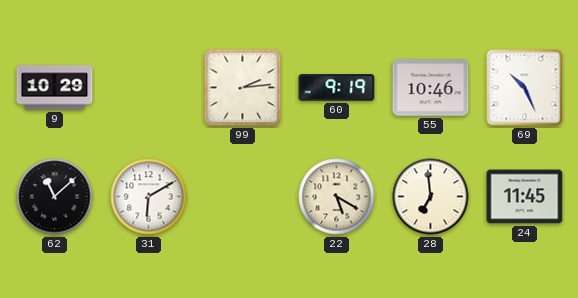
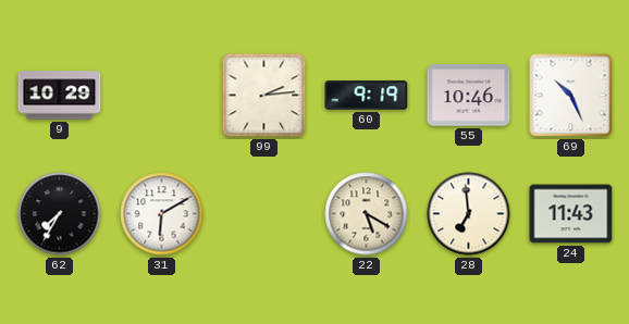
62: 11:08 -> 7:35
24: 11:45 -> 11:43
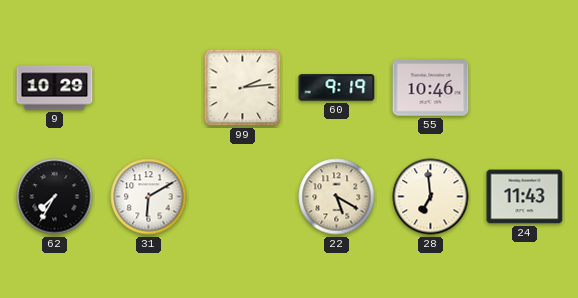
69: 10:26 -> none
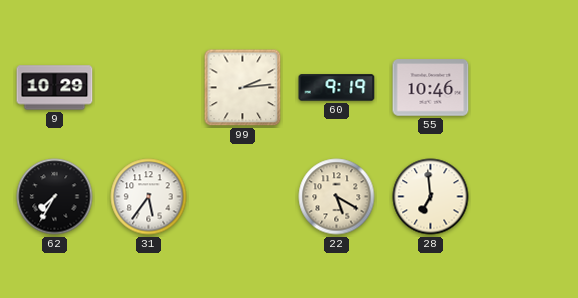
31: 6:10 -> 5:36
24: 11:43 -> none
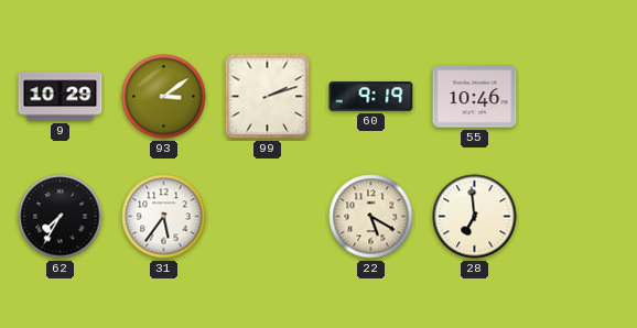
93: none -> 3:09
99: 2:14 -> 2:12
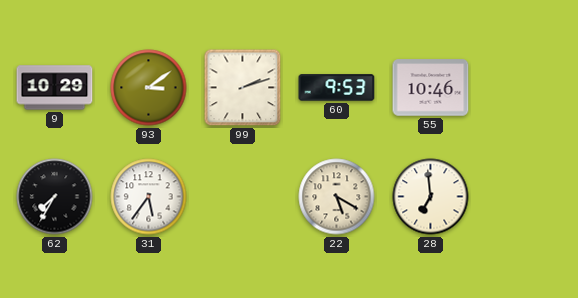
60: 9:19 -> 9:53
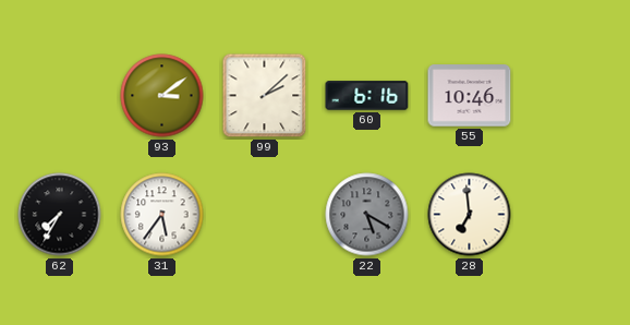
9: 10:29 -> none
99: 2:12 -> 2:08
60: 9:53 -> 6:16
22 dial: cream -> grey
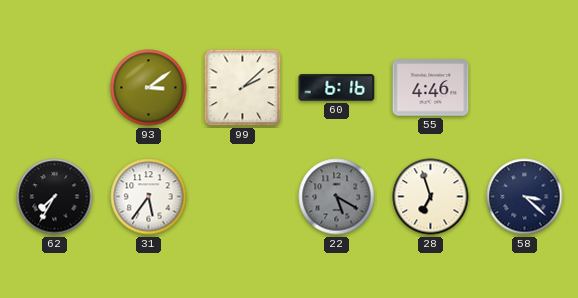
55: 10:46 -> 4:46
28: 6:59 -> 6:57
58: none -> 3:22
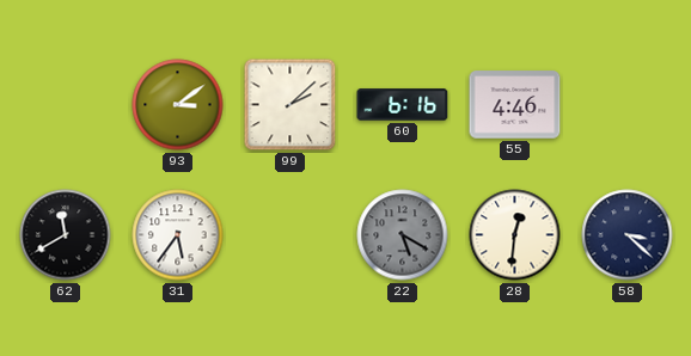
62: 7:35 -> 11:40
28: 6:57 -> 12:31
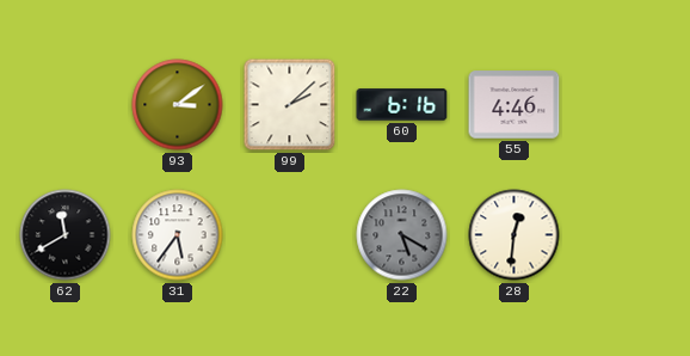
58: 3:22 -> none
